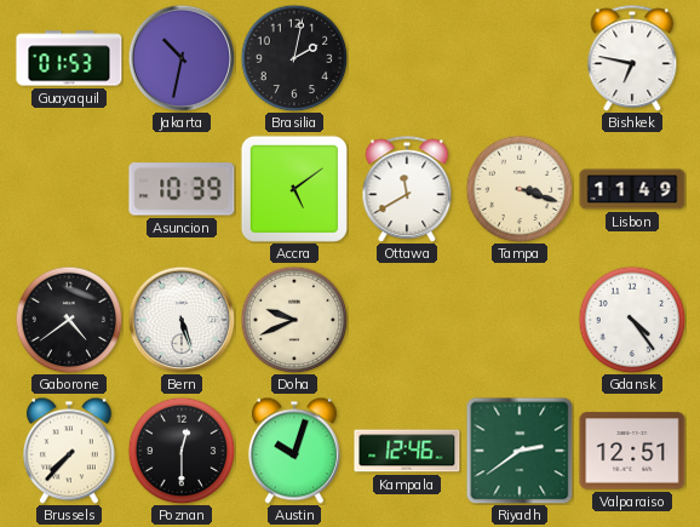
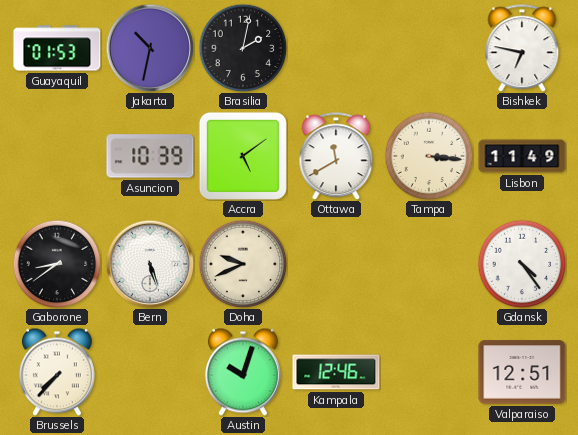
Tampa: 3:18 -> 3:16
Gaborone: 4:39 -> 8:39
Poznan: 12:30 -> none
Riyadh: 2:39 -> none
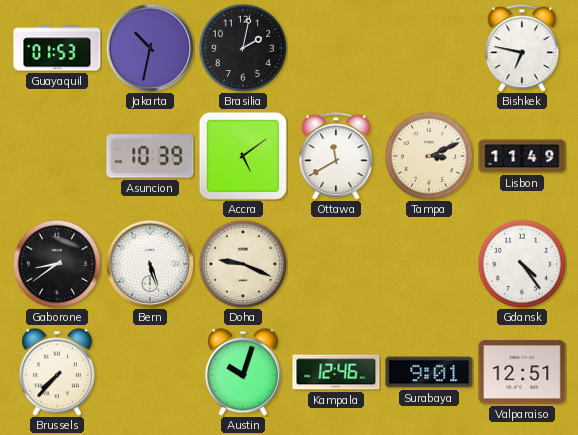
Tampa: 3:16 -> 3:11
Doha: 9:41 -> 9:19
Surabaya: none -> 9:01
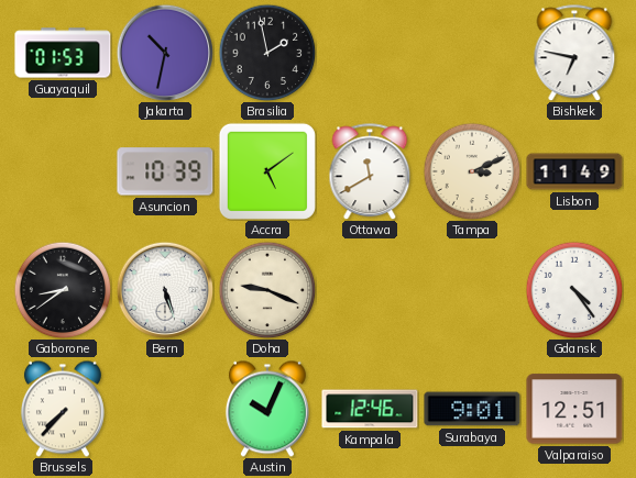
Brasilia: 2:02 -> 1:58
Austin: 10:03 -> 10:04
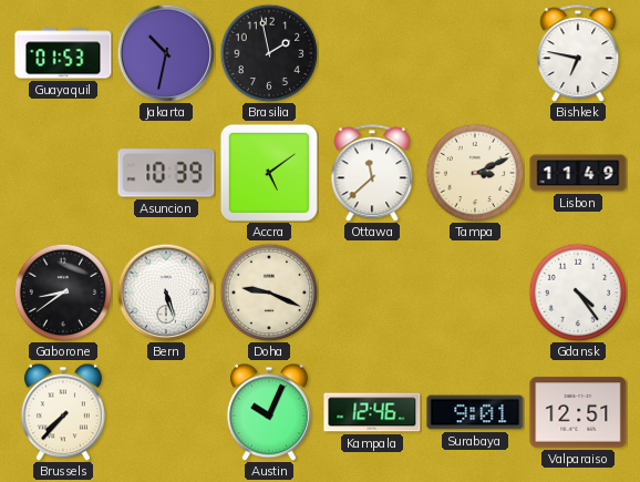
Ottawa: 11:40 -> 11:38
